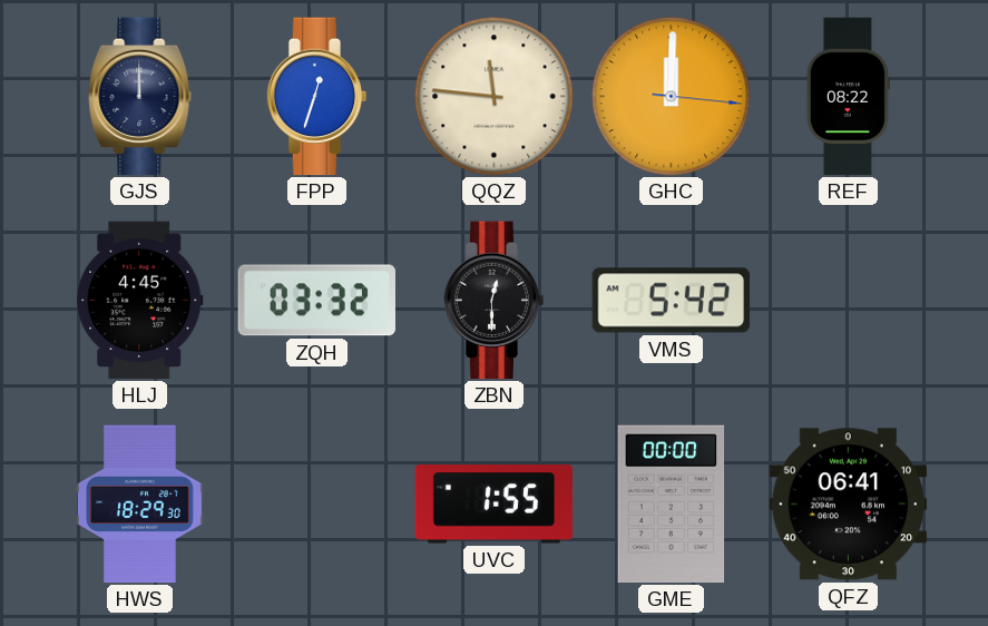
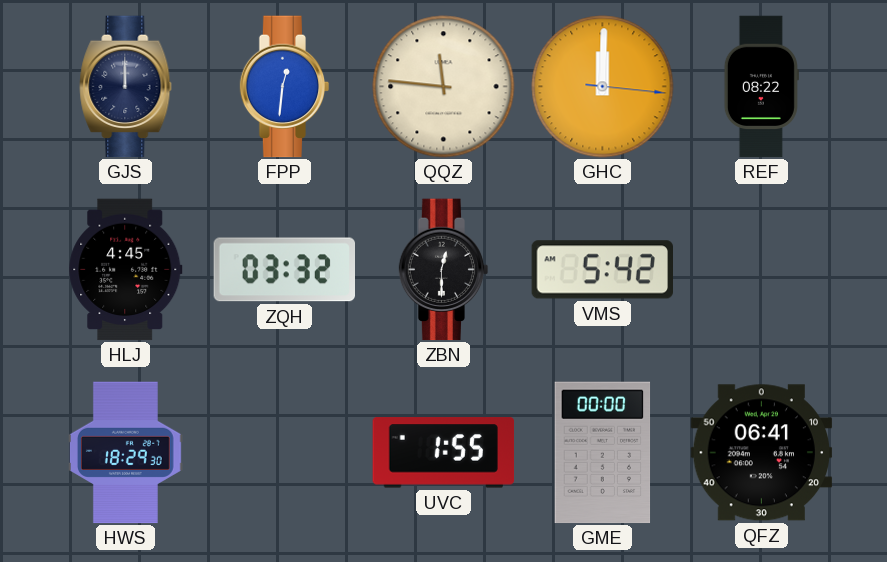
FPP: 12:33 -> 12:31
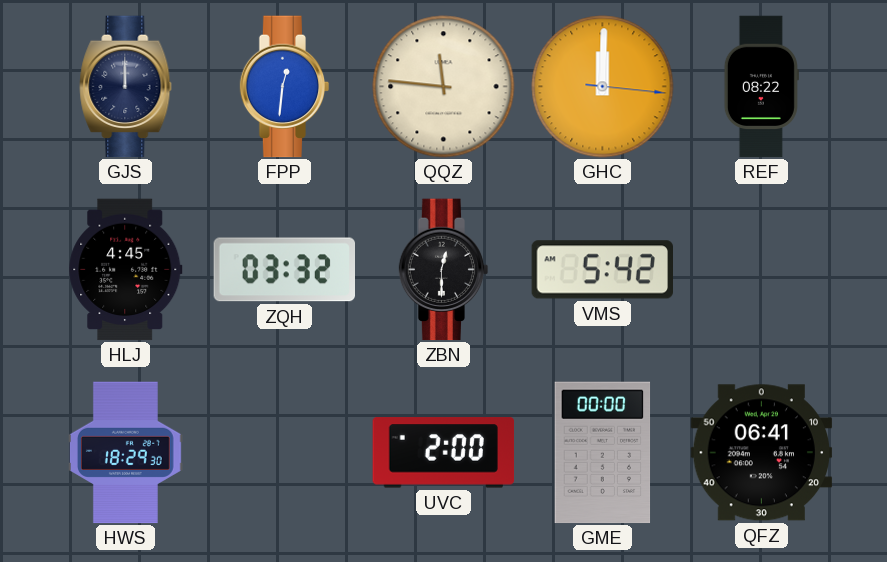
UVC: 1:55 -> 2:00
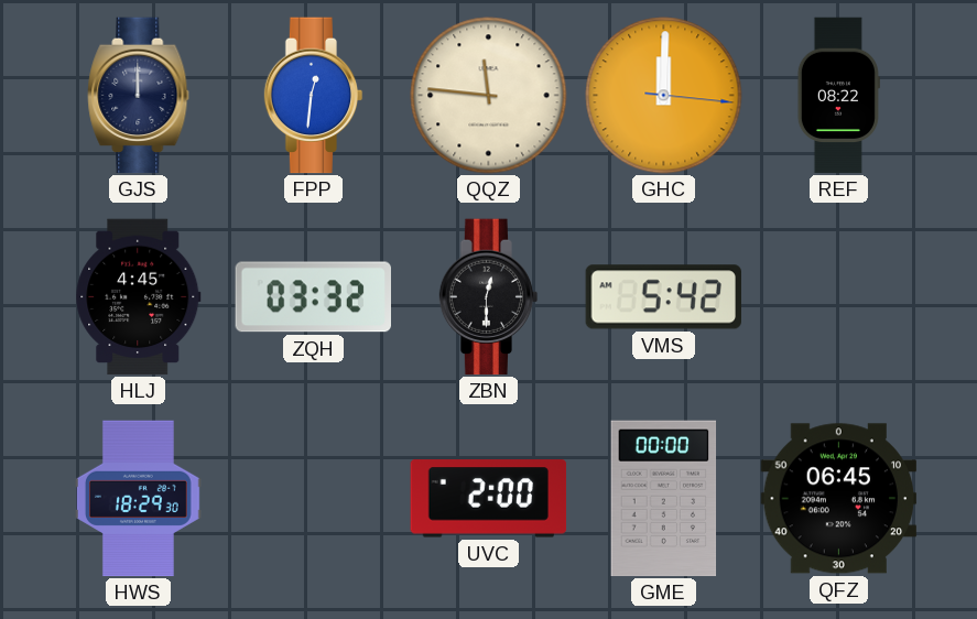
QFZ: 06:41 -> 06:45
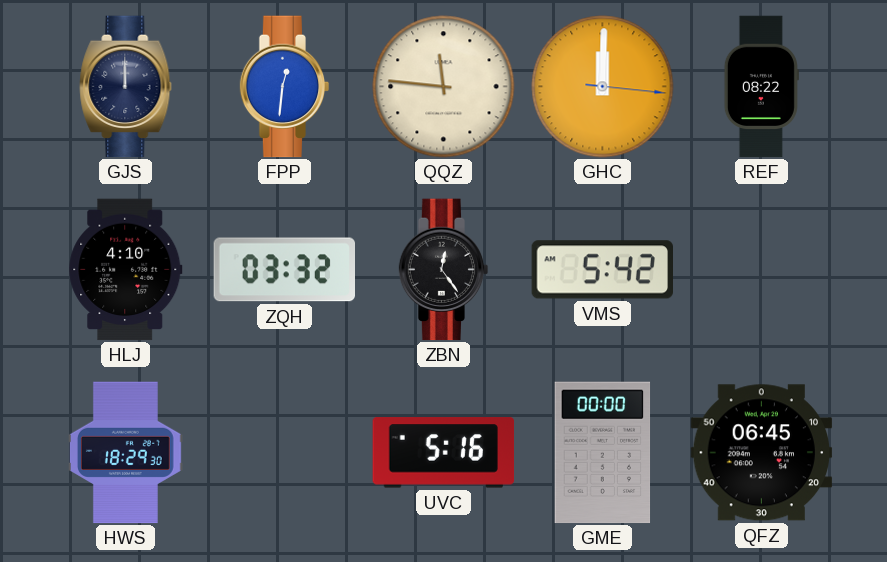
HLJ: 4:45 -> 4:10
ZBN: 12:30 -> 12:24
UVC: 2:00 -> 5:16
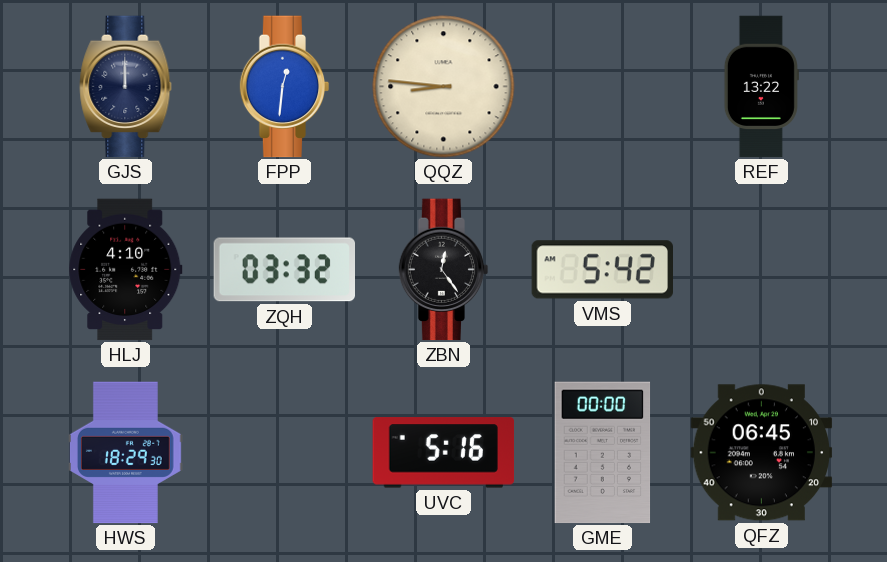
QQZ: 11:46 -> 8:46
GHC: 12:00 -> none
REF: 08:22 -> 13:22
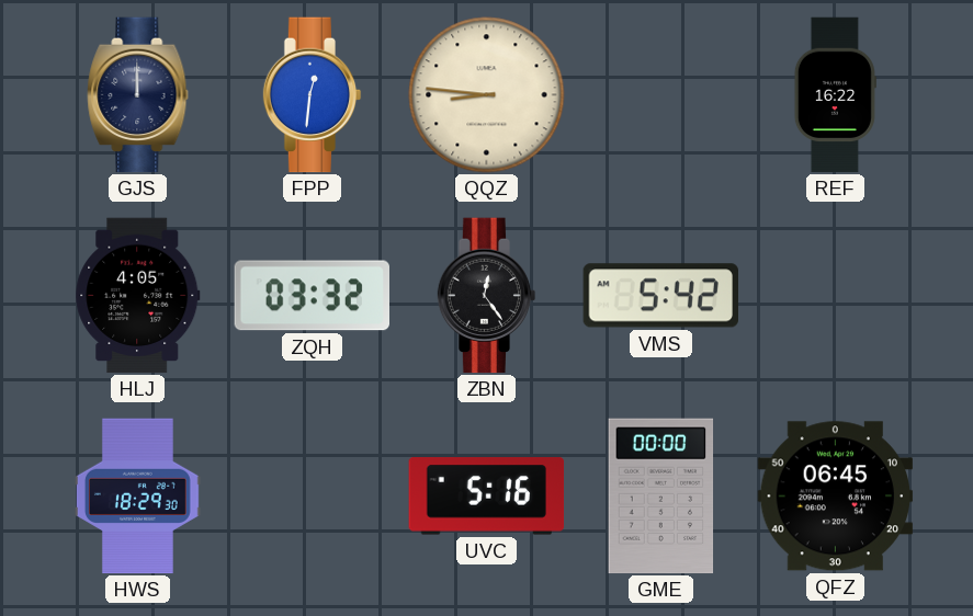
REF: 13:22 -> 16:22
HLJ: 4:10 -> 4:05
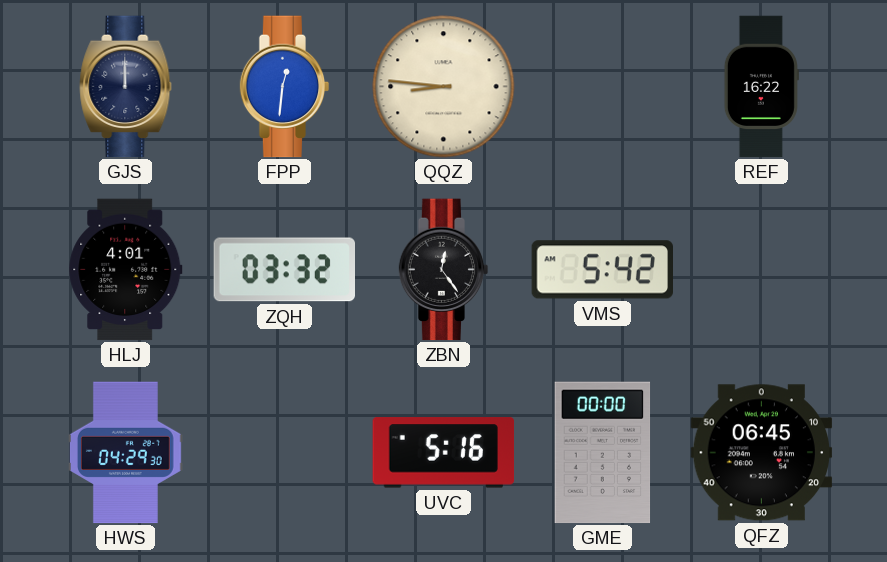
HLJ: 4:05 -> 4:01
HWS: 18:29 -> 04:29
